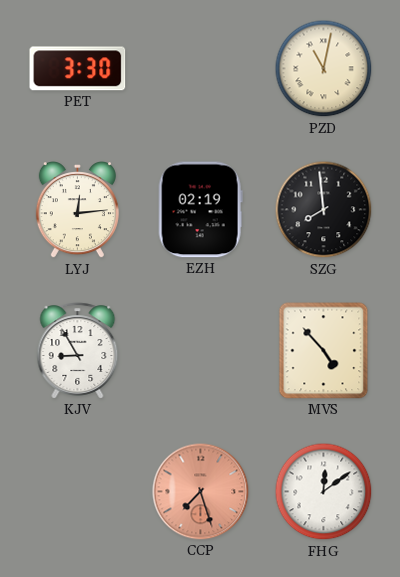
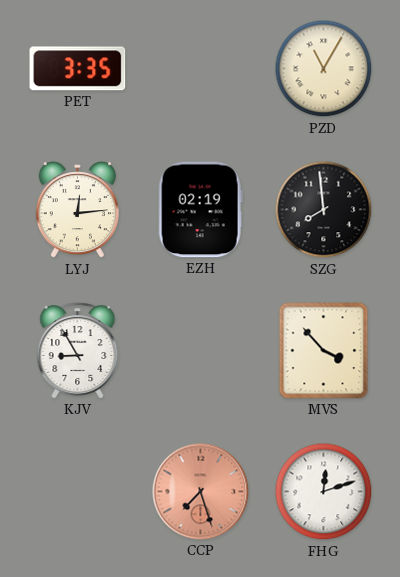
PET: 3:30 -> 3:35
PZD: 11:02 -> 11:05
MVS: 4:53 -> 3:53
FHG: 12:09 -> 12:12
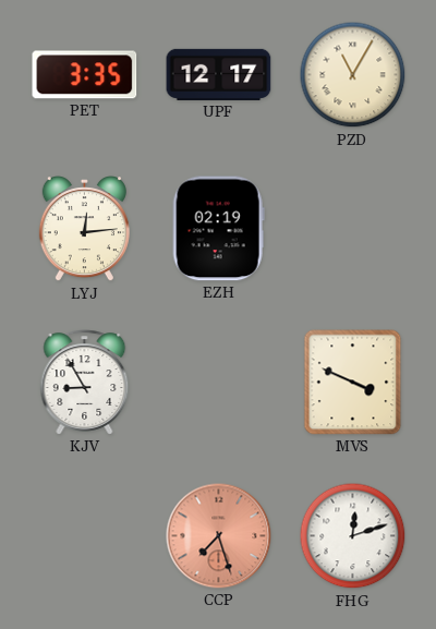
UPF: none -> 12:17
SZG: 7:59 -> none
MVS: 3:53 -> 3:49
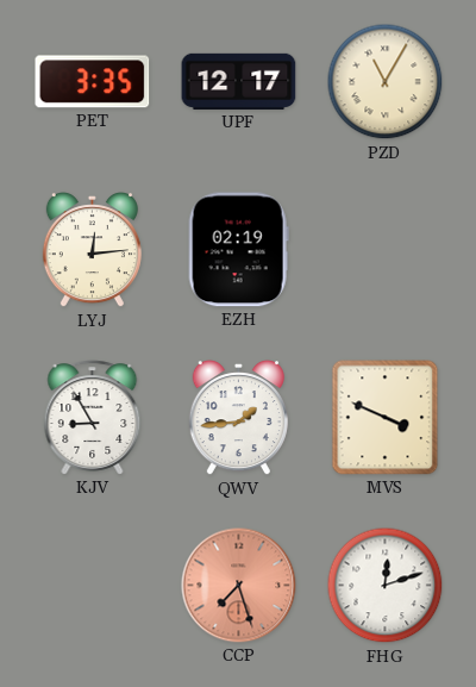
QWV: none -> 1:44
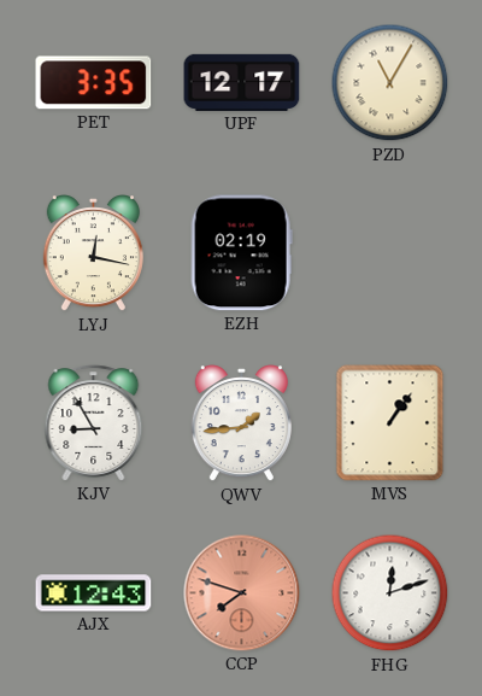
LYJ: 12:14 -> 12:17
MVS: 3:49 -> 1:06
AJX: none -> 12:43
CCP: 7:27 -> 7:48
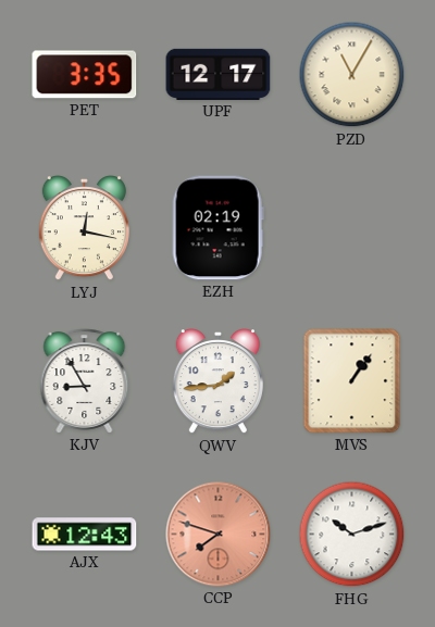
FHG: 12:12 -> 10:12
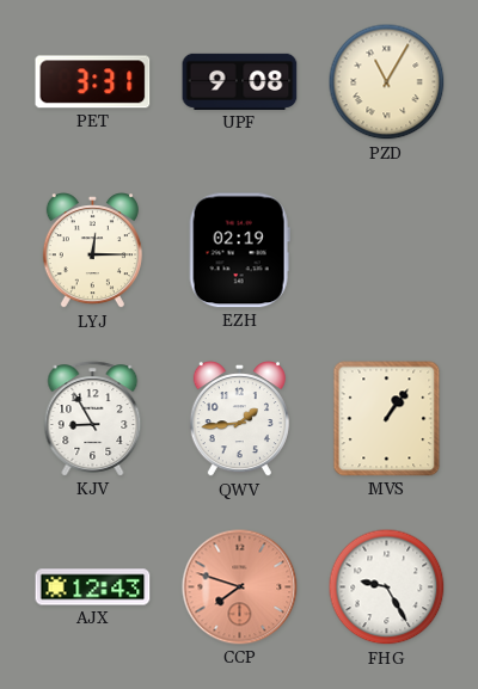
PET: 3:35 -> 3:31
UPF: 12:17 -> 9:08
LYJ: 12:17 -> 12:15
FHG: 10:12 -> 9:25
